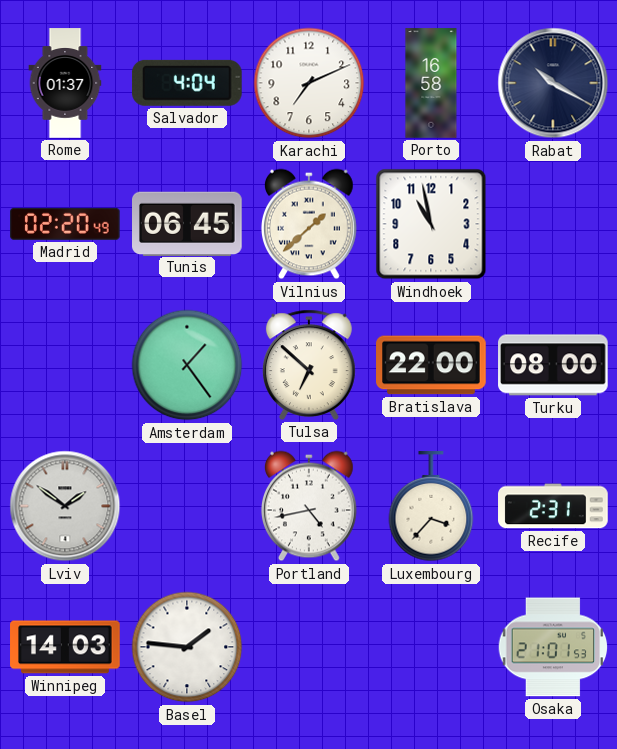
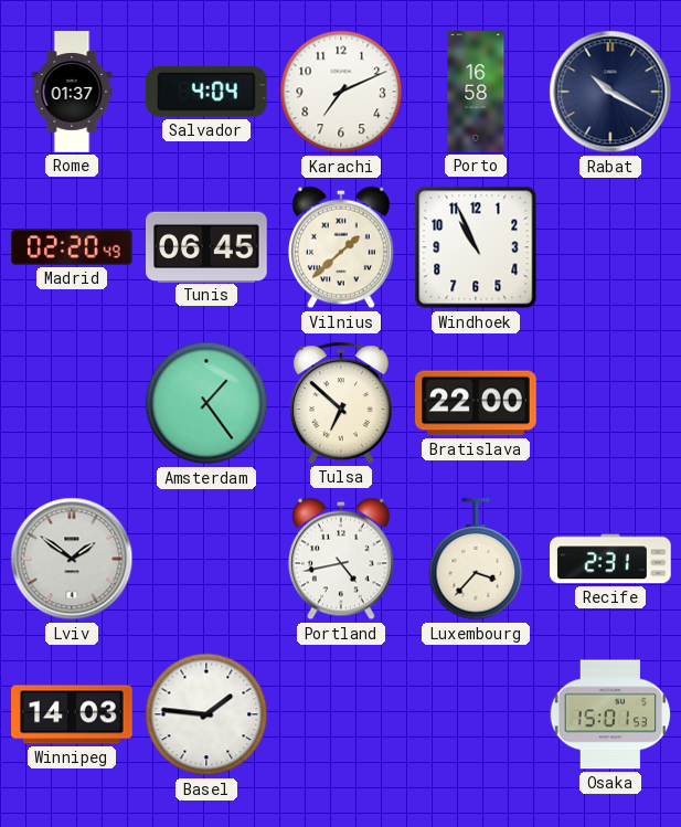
Windhoek: 10:58 -> 10:56
Turku: 08:00 -> none
Osaka: 21:01 -> 15:01
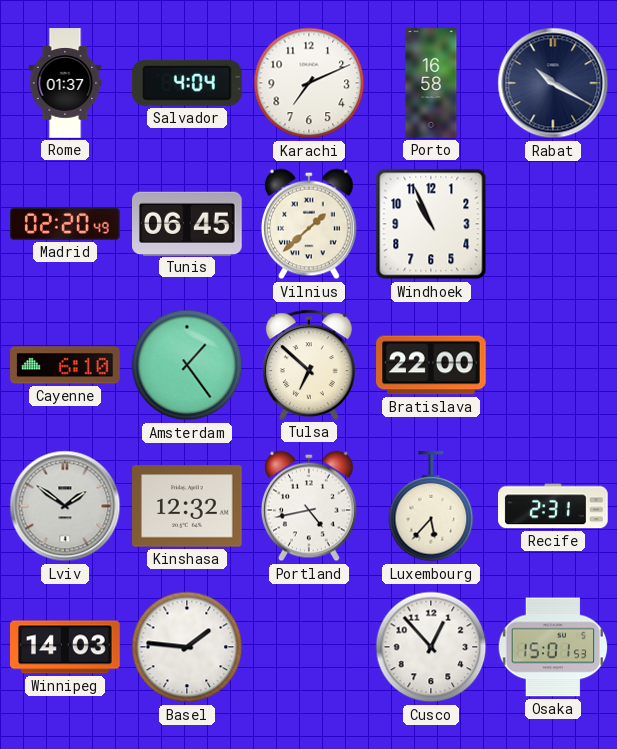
Cayenne: none -> 6:10
Kinshasa: none -> 12:32
Luxembourg: 3:37 -> 5:37
Cusco: none -> 12:53
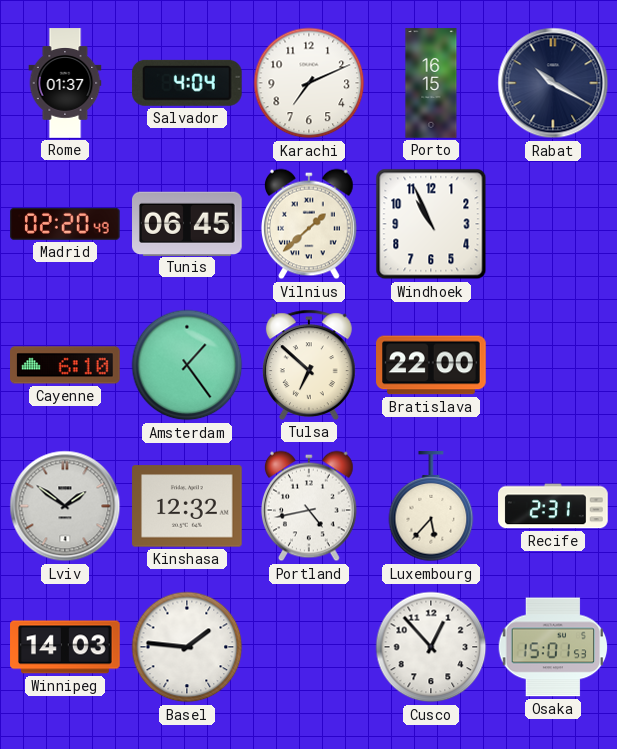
Porto: 16:58 -> 16:15
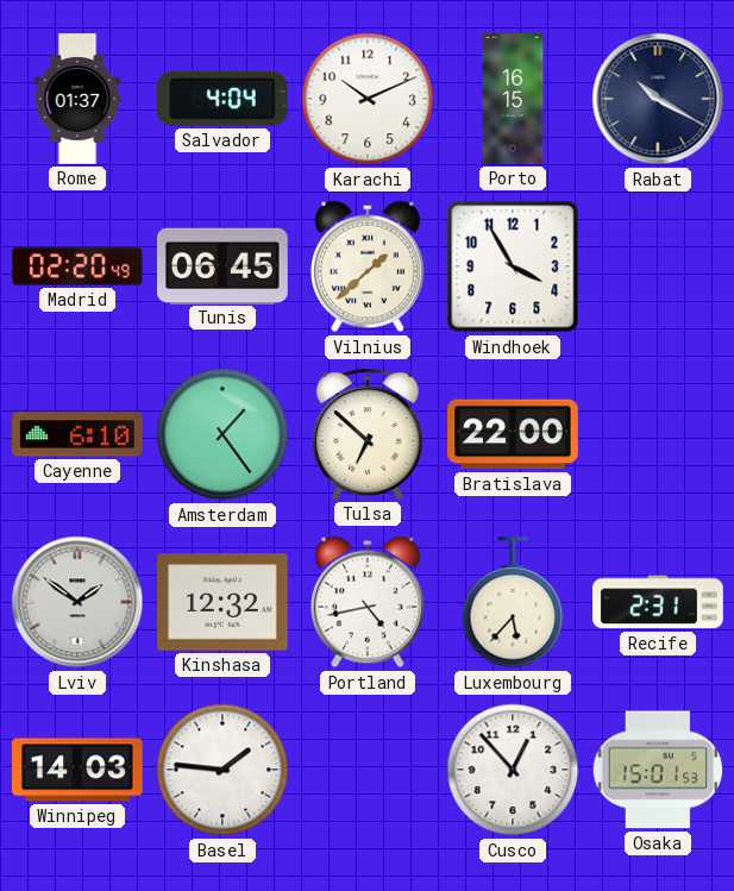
Karachi: 7:11 -> 10:11
Windhoek: 10:56 -> 3:55
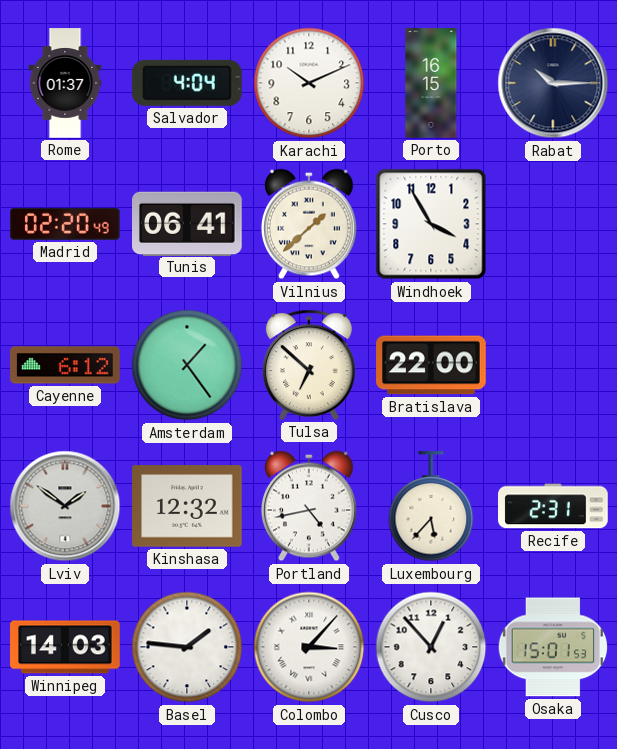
Rabat: 10:20 -> 10:15
Tunis: 06:45 -> 06:41
Cayenne: 6:10 -> 6:12
Colombo: none -> 3:07
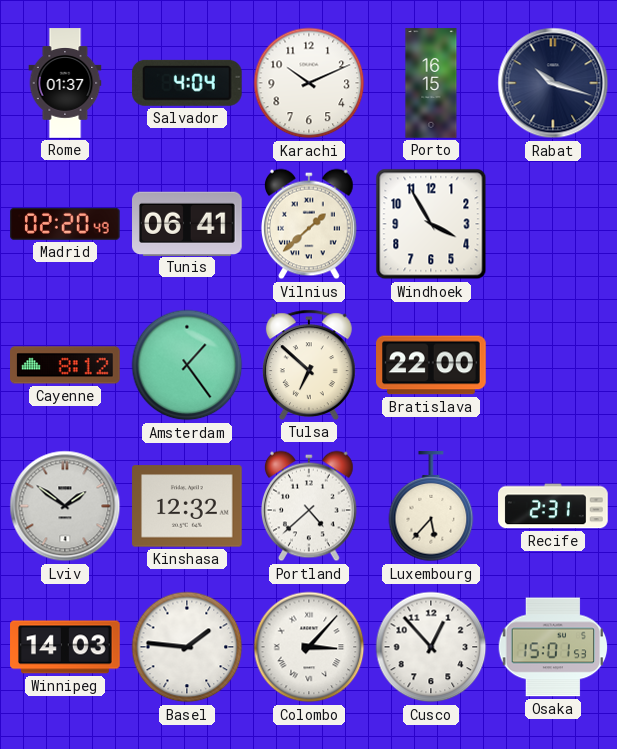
Rabat: 10:15 -> 10:18
Cayenne: 6:12 -> 8:12
Portland: 4:43 -> 4:38
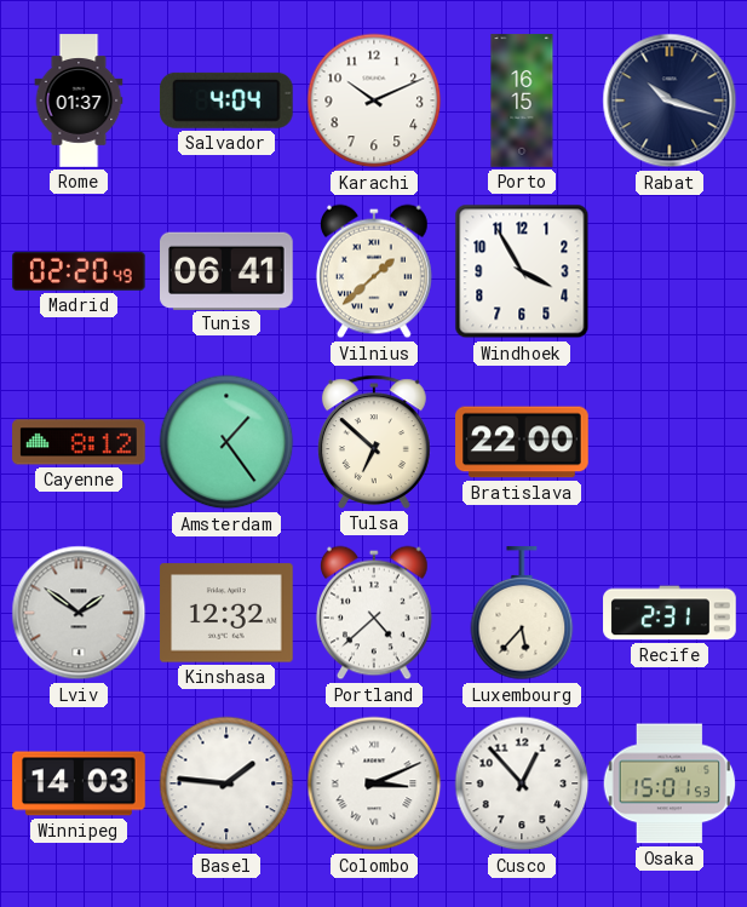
Colombo: 3:07 -> 3:11
